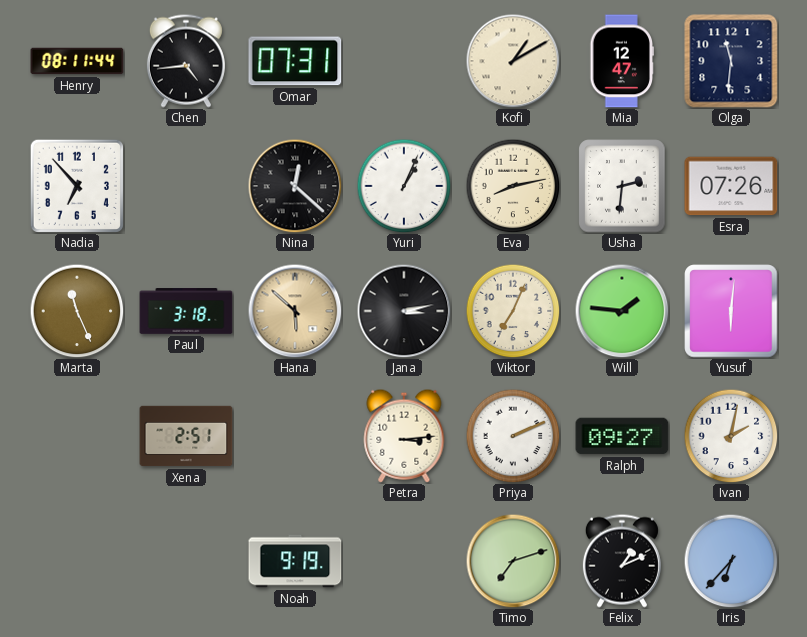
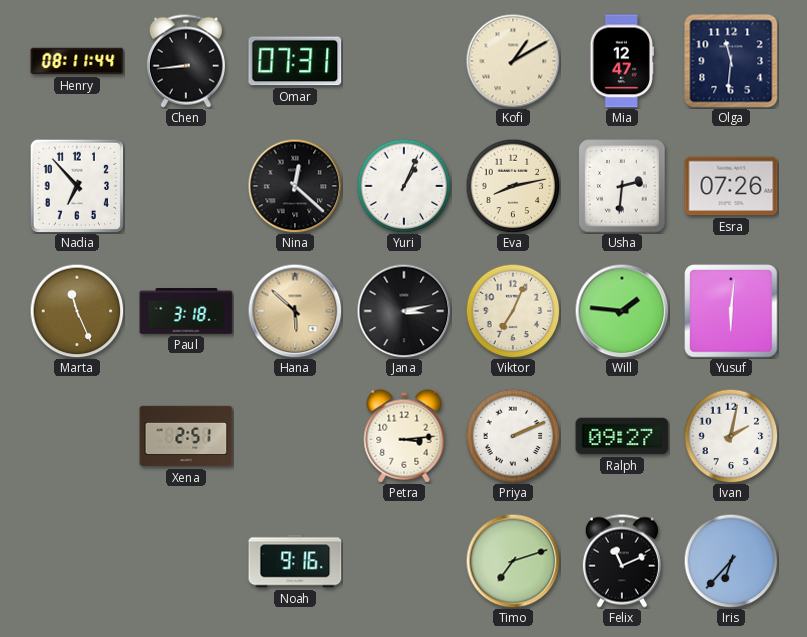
Chen: 4:44 -> 8:44
Noah: 9:19 -> 9:16
Felix: 1:11 -> 11:11
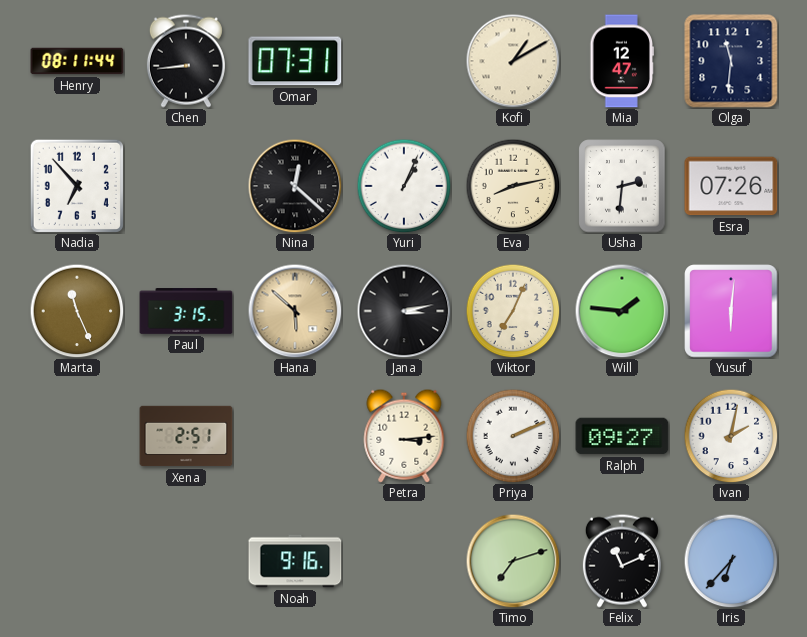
Paul: 3:18 -> 3:15
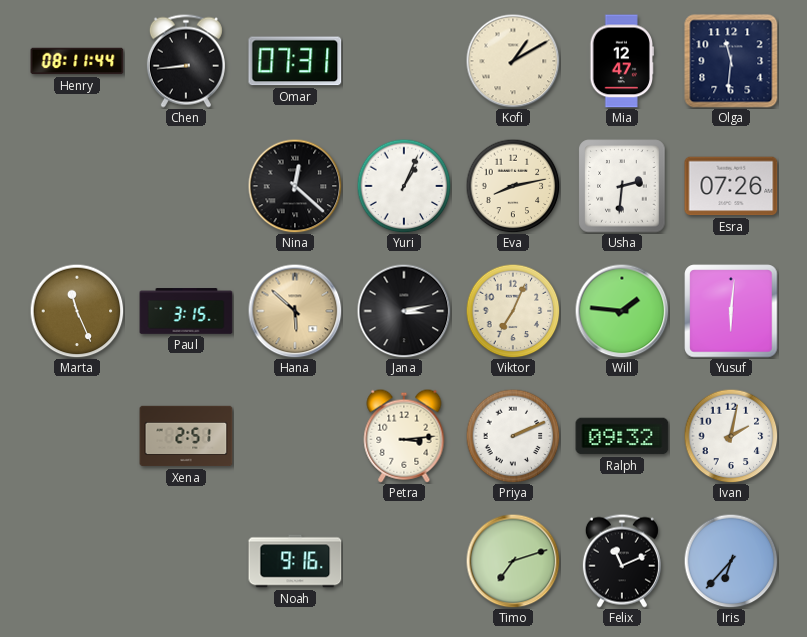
Nadia: 6:53 -> none
Ralph: 09:27 -> 09:32
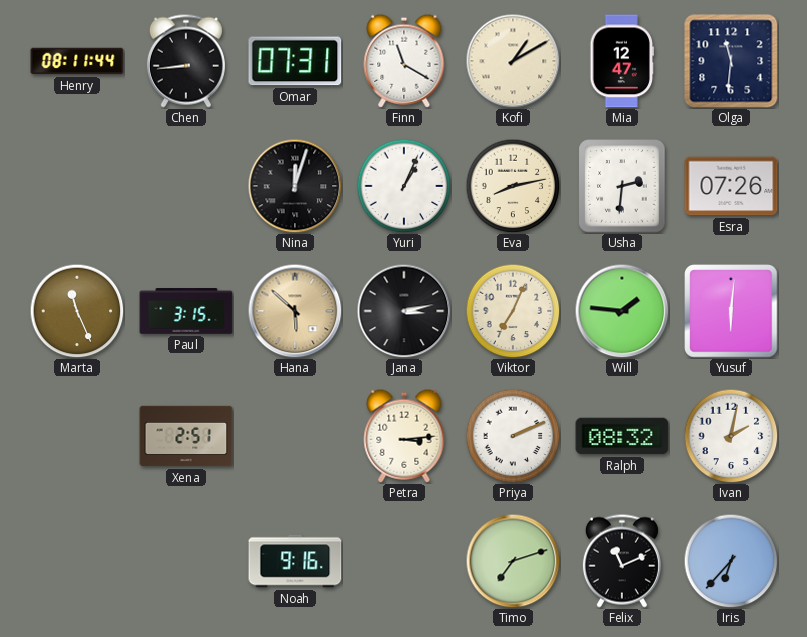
Finn: none -> 11:20
Nina: 12:22 -> 12:03
Ralph: 09:32 -> 08:32
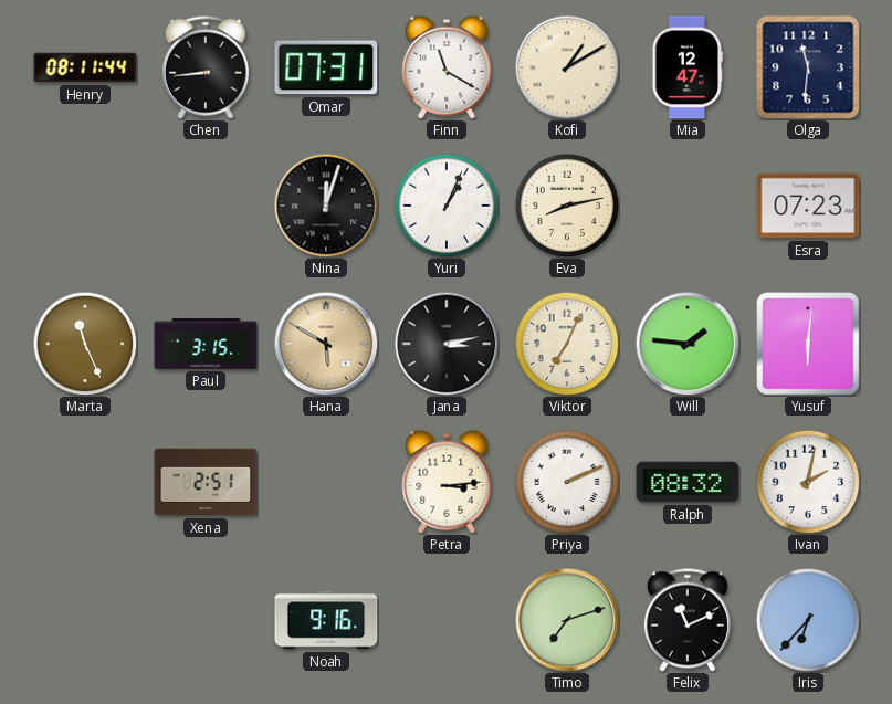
Usha: 2:31 -> none
Esra: 07:26 -> 07:23
Hana: 5:52 -> 5:50
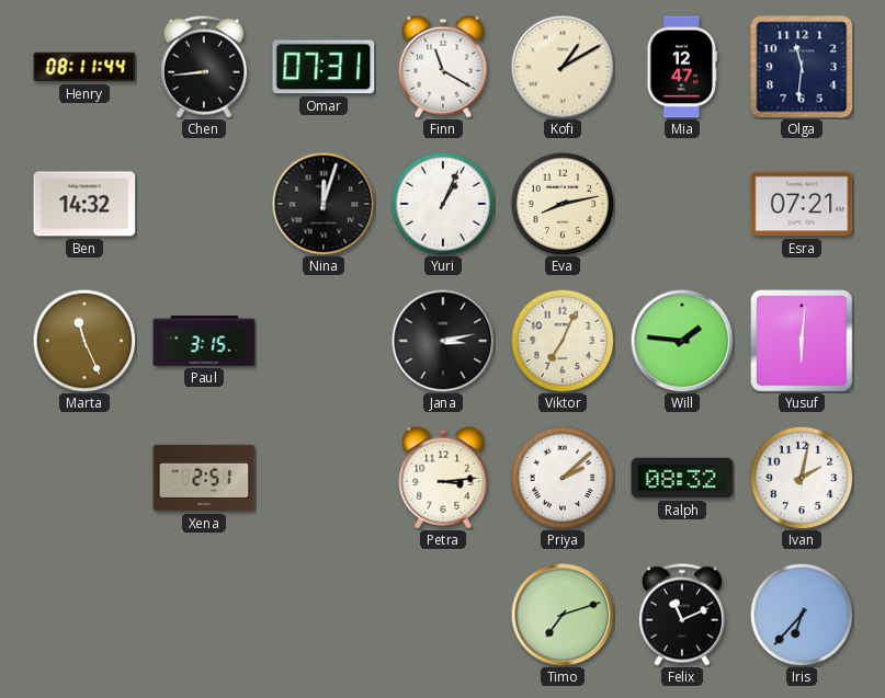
Ben: none -> 14:32
Esra: 07:23 -> 07:21
Hana: 5:50 -> none
Priya: 2:11 -> 2:08
Noah: 9:16 -> none
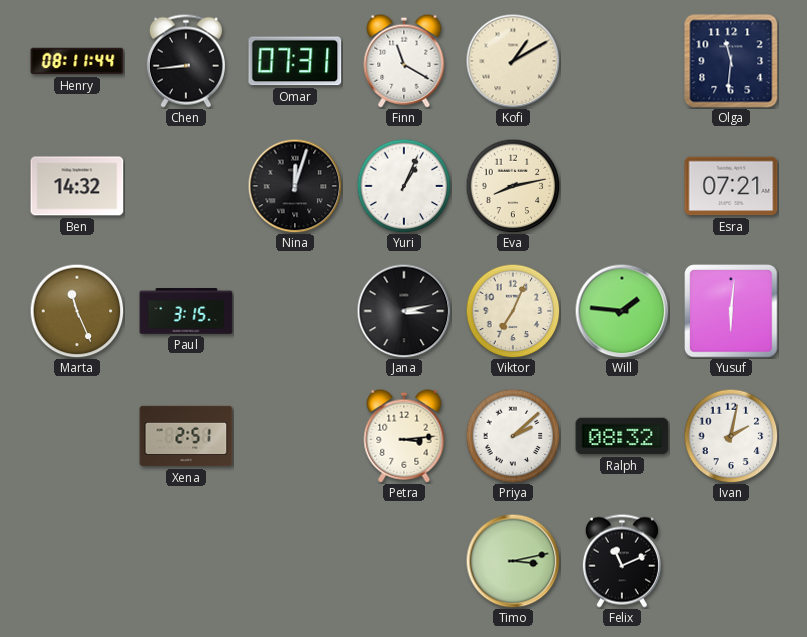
Mia: 12:47 -> none
Timo: 7:12 -> 3:13
Iris: 6:37 -> none
